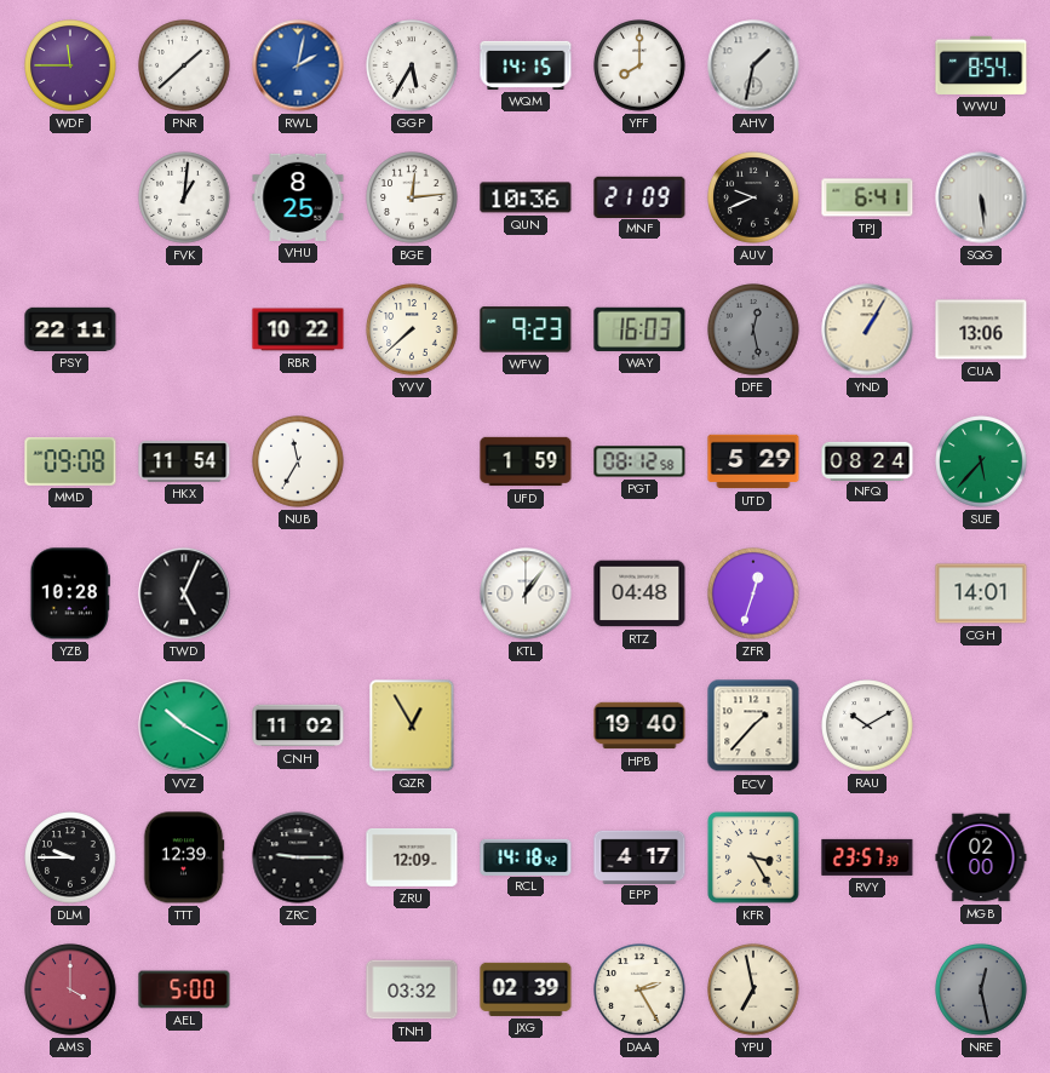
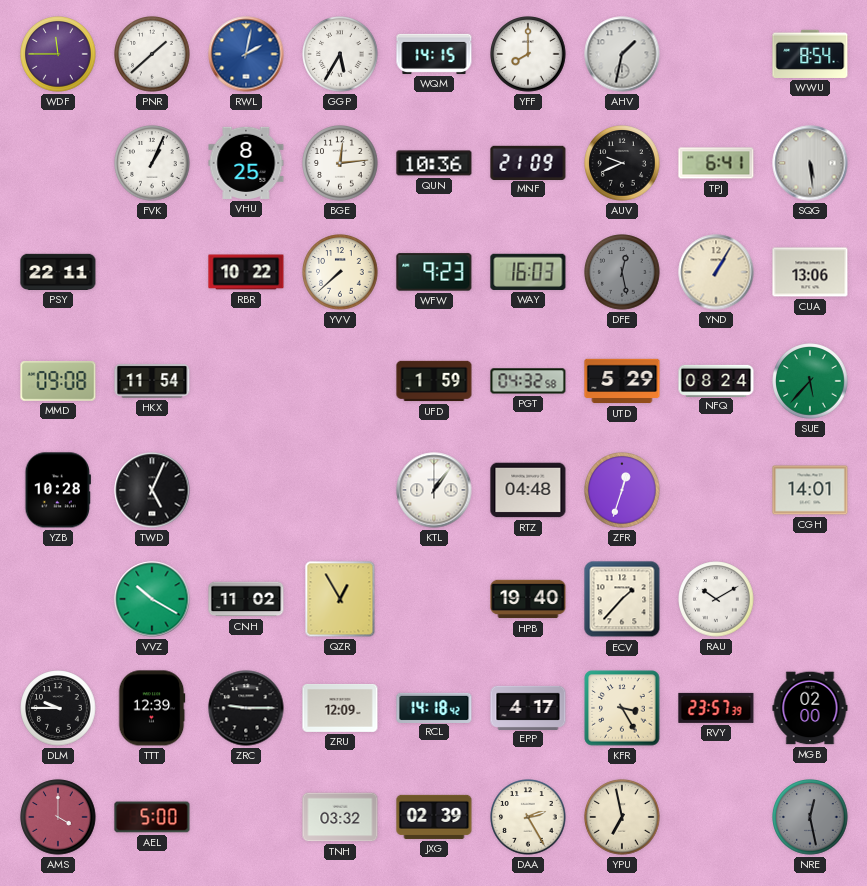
FVK: 1:01 -> 1:04
NUB: 11:35 -> none
PGT: 08:12 -> 04:32
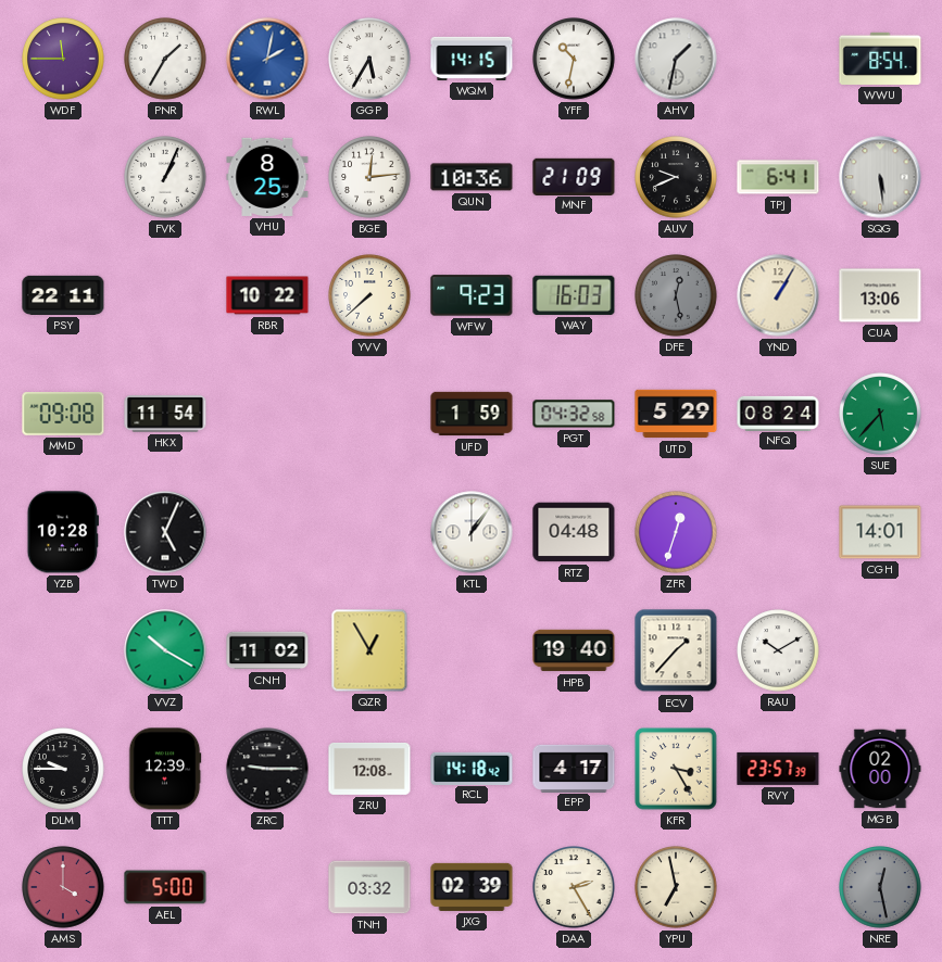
PNR: 1:38 -> 1:35
YFF: 8:00 -> 10:32
ZRU: 12:09 -> 12:08
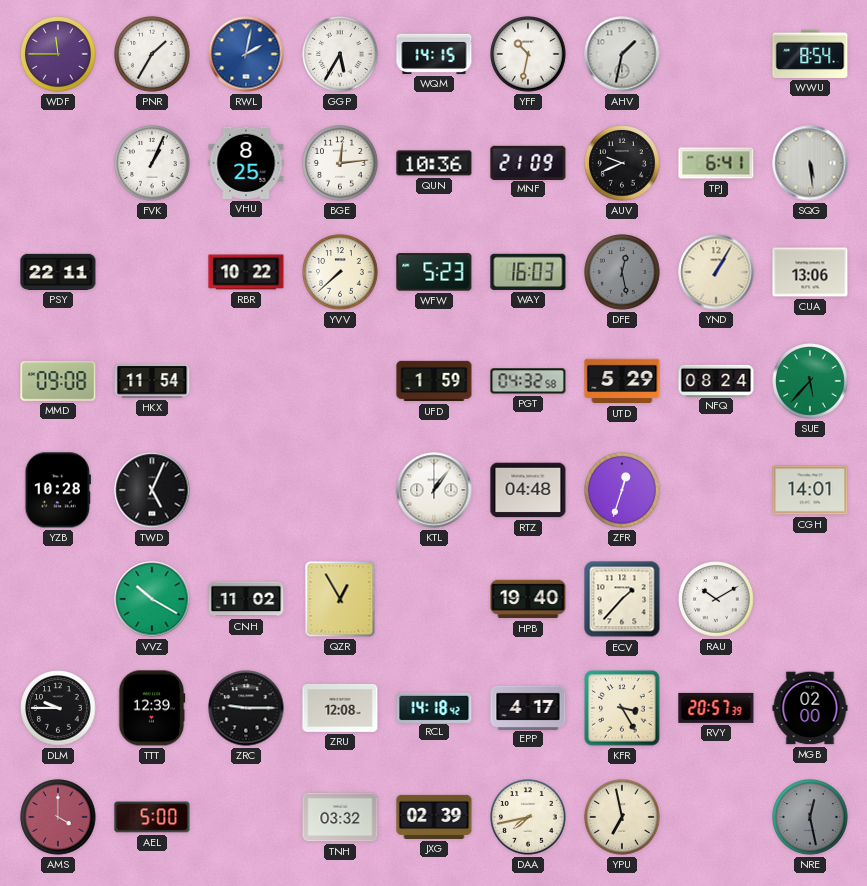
WFW: 9:23 -> 5:23
RVY: 23:57 -> 20:57
DAA: 2:25 -> 7:43
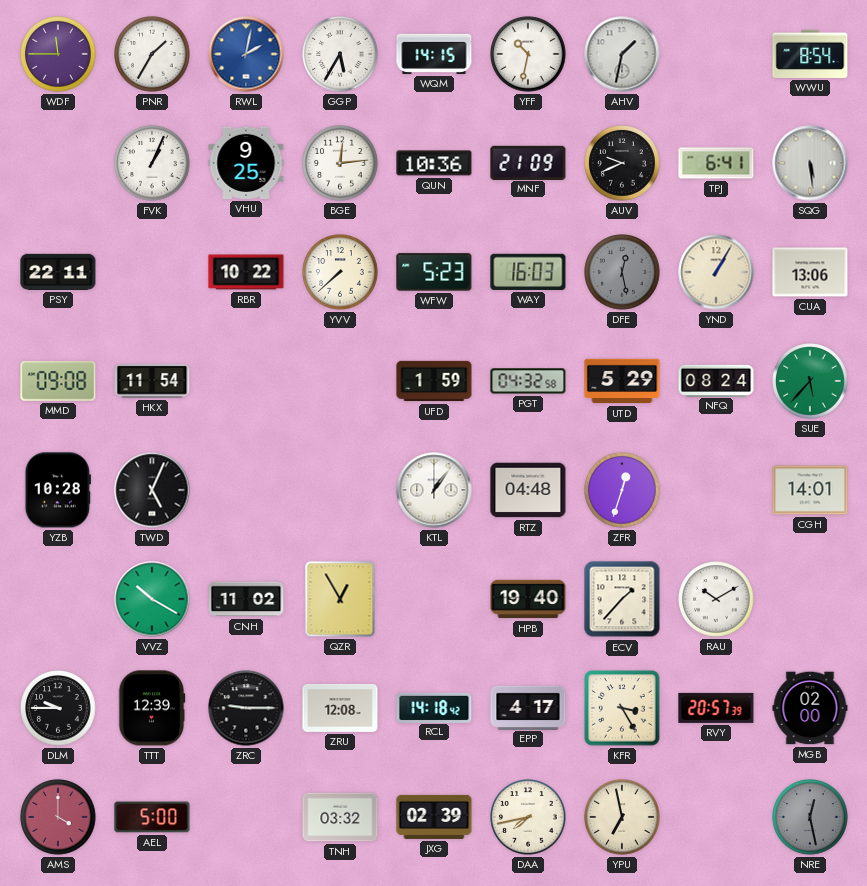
VHU: 8:25 -> 9:25
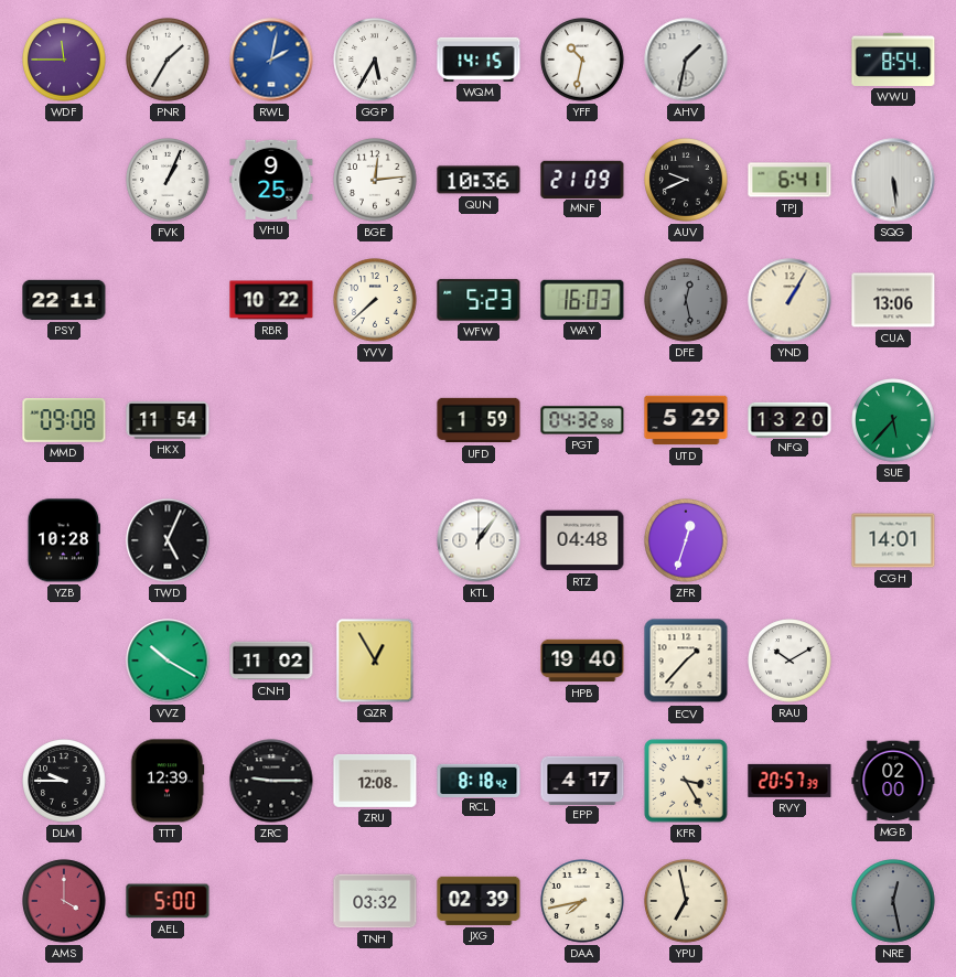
NFQ: 08:24 -> 13:20
RCL: 14:18 -> 8:18
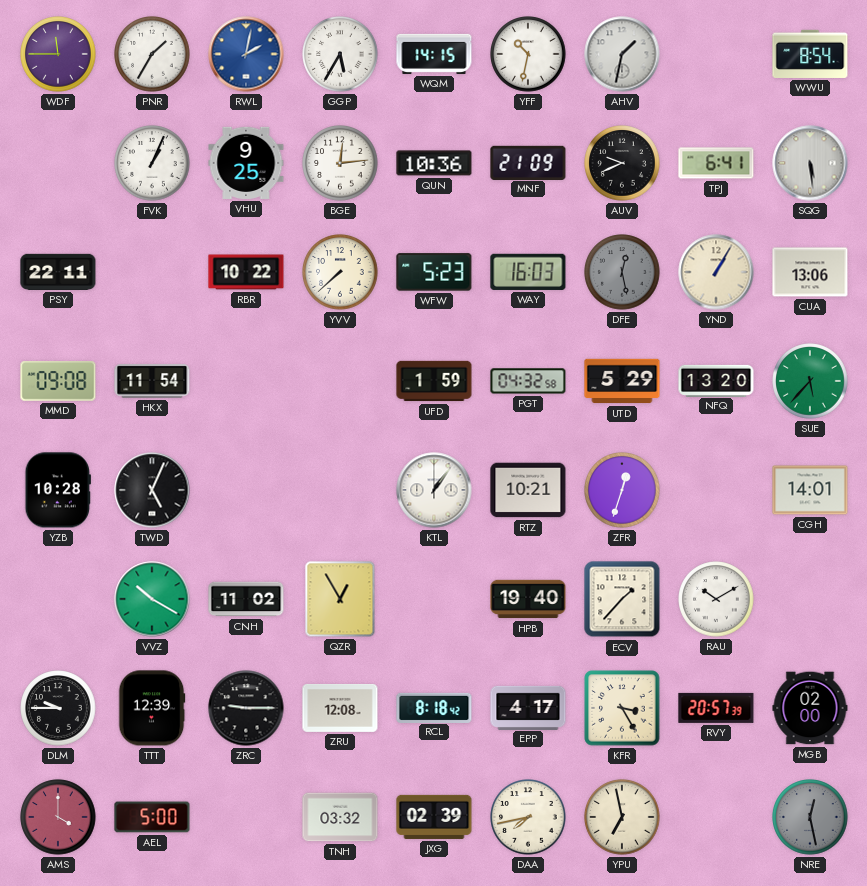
RTZ: 04:48 -> 10:21
